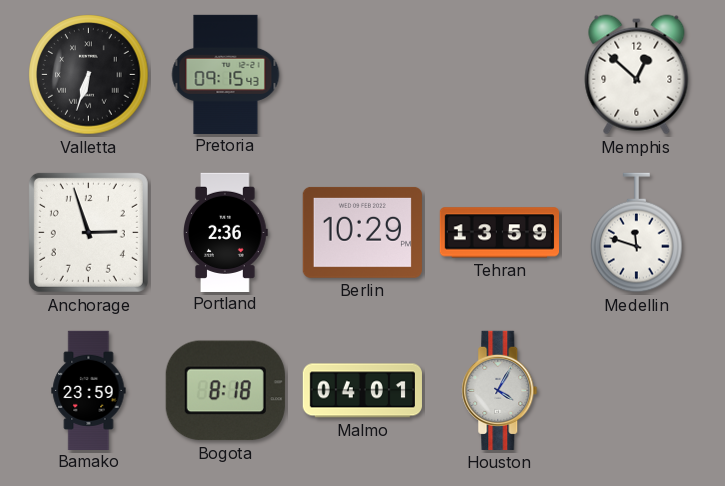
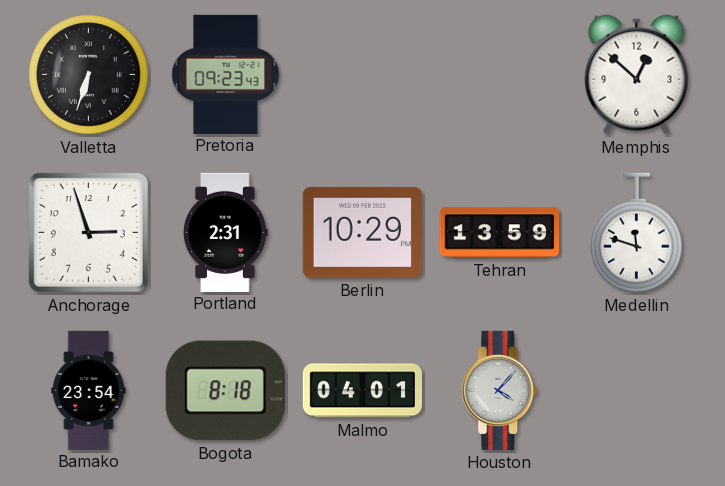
Pretoria: 09:15 -> 09:23
Portland: 2:36 -> 2:31
Bamako: 23:59 -> 23:54
Houston: 4:05 -> 4:07
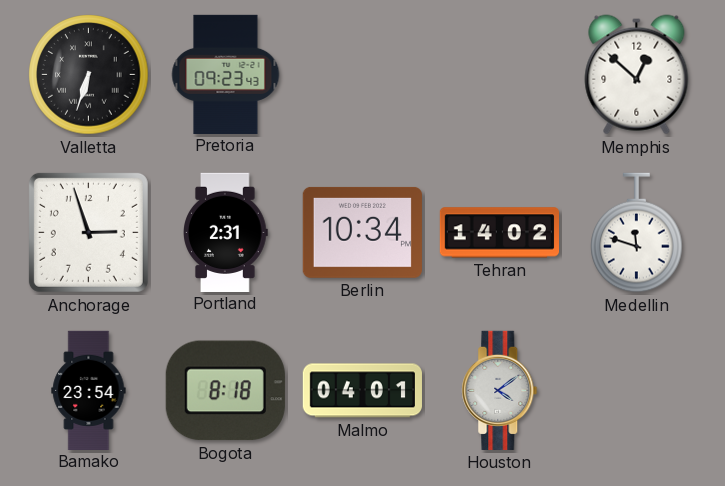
Berlin: 10:29 -> 10:34
Tehran: 13:59 -> 14:02
Houston: 4:07 -> 4:09
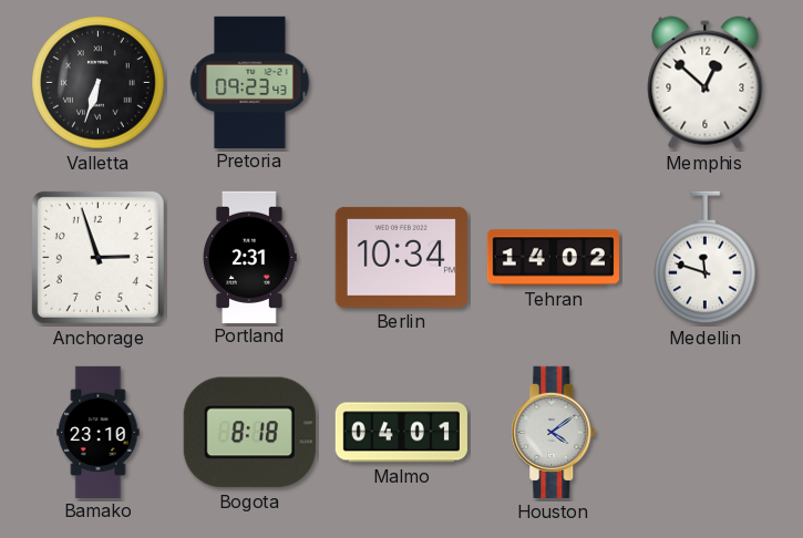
Bamako: 23:54 -> 23:10
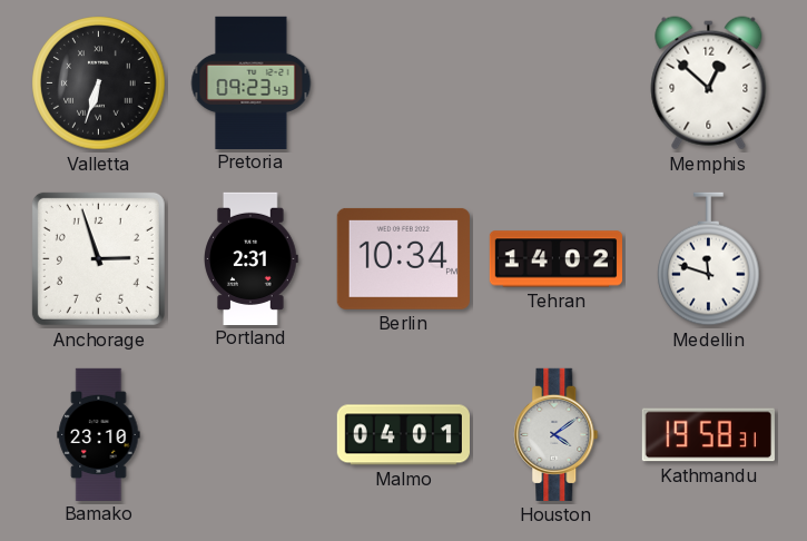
Bogota: 8:18 -> none
Kathmandu: none -> 19:58
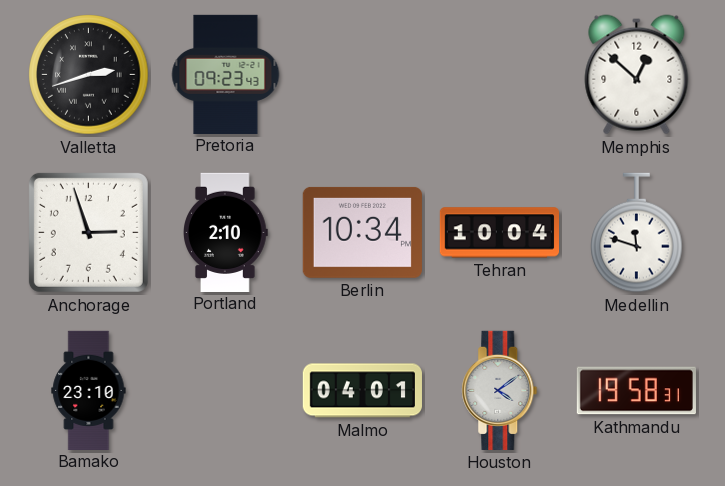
Valletta: 6:33 -> 2:42
Portland: 2:31 -> 2:10
Tehran: 14:02 -> 10:04
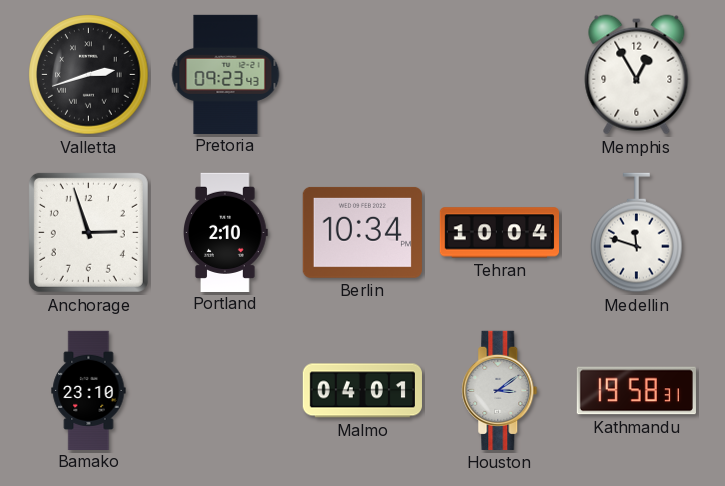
Memphis: 12:52 -> 12:55
Houston: 4:09 -> 3:09
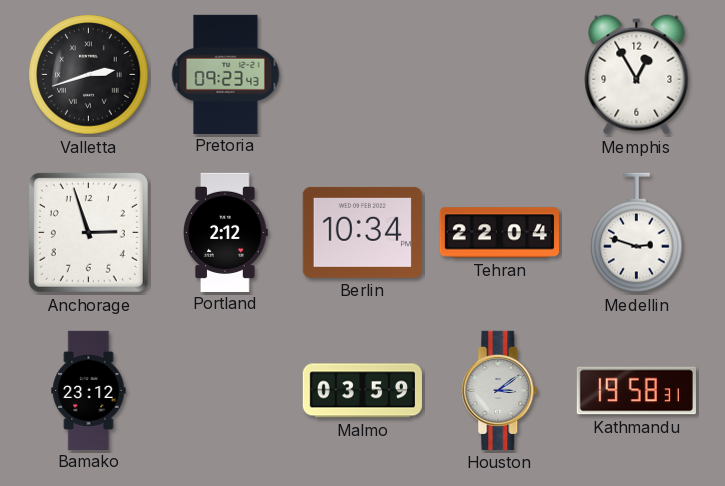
Portland: 2:10 -> 2:12
Tehran: 10:04 -> 22:04
Medellin: 11:48 -> 2:48
Bamako: 23:10 -> 23:12
Malmo: 04:01 -> 03:59
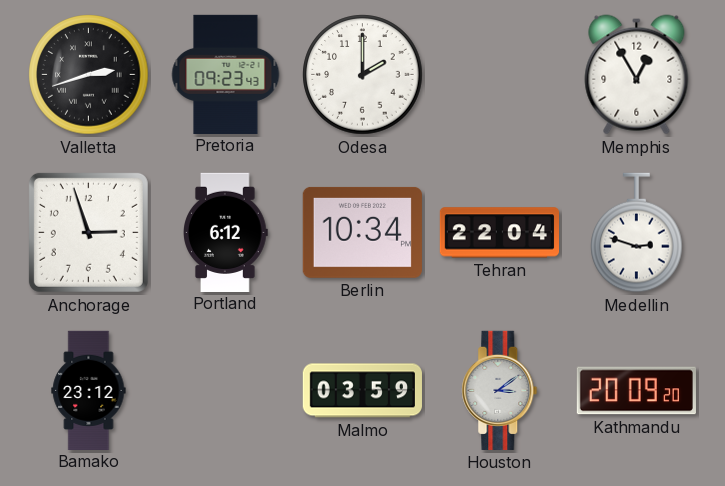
Odesa: none -> 2:00
Portland: 2:12 -> 6:12
Kathmandu: 19:58 -> 20:09
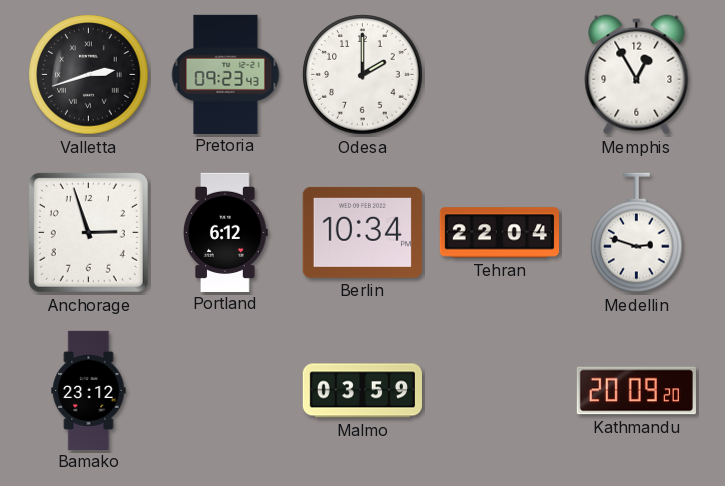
Houston: 3:09 -> none
